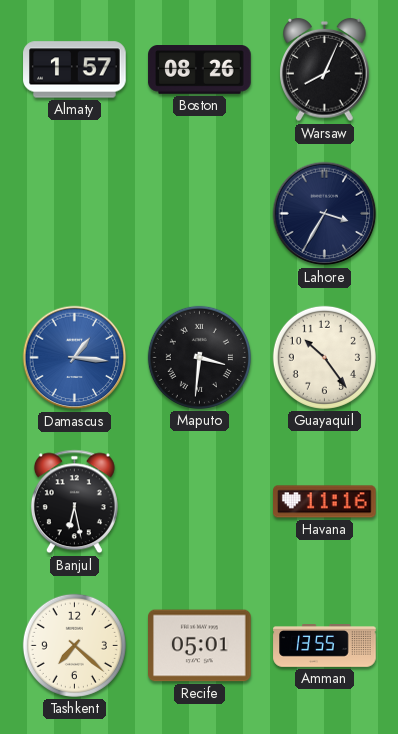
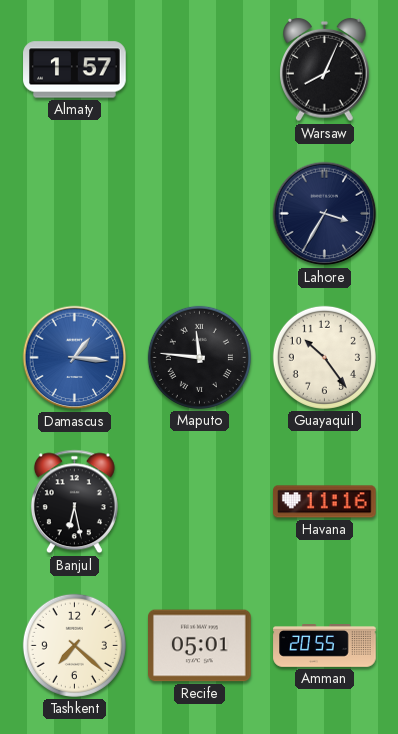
Boston: 08:26 -> none
Maputo: 3:31 -> 11:46
Amman: 13:55 -> 20:55
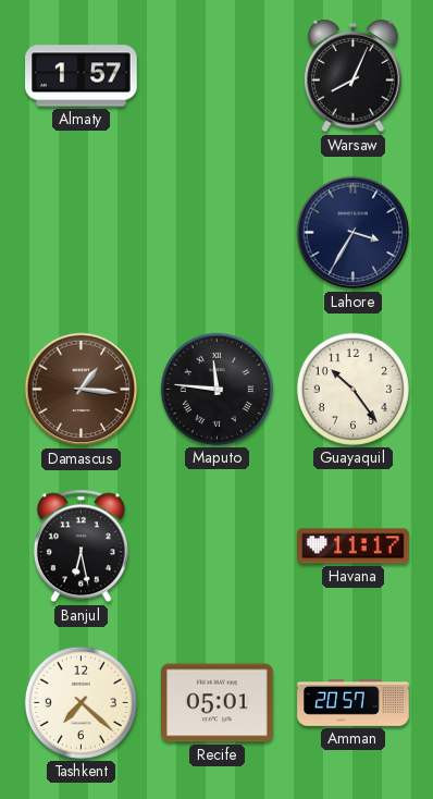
Damascus dial: blue -> brown
Havana: 11:16 -> 11:17
Amman: 20:55 -> 20:57
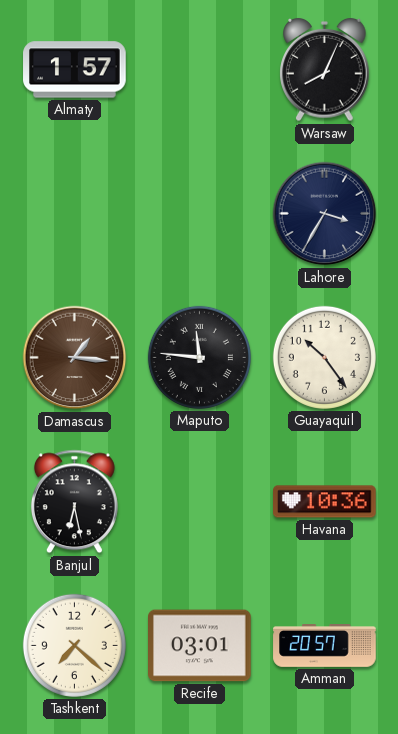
Havana: 11:17 -> 10:36
Recife: 05:01 -> 03:01
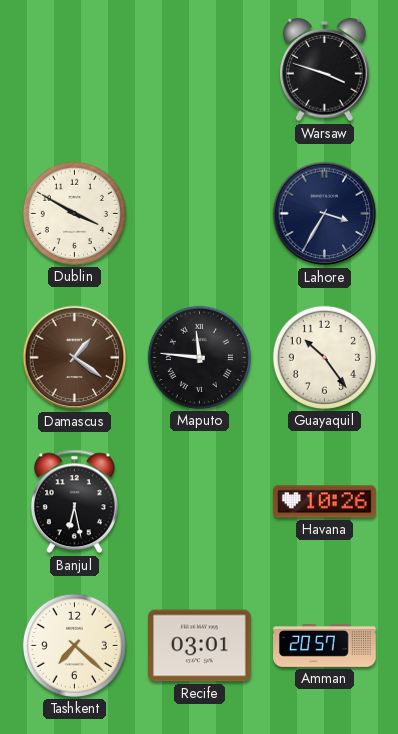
Almaty: 1:57 -> none
Warsaw: 8:04 -> 3:48
Dublin: none -> 3:50
Damascus: 1:16 -> 1:21
Havana: 10:36 -> 10:26
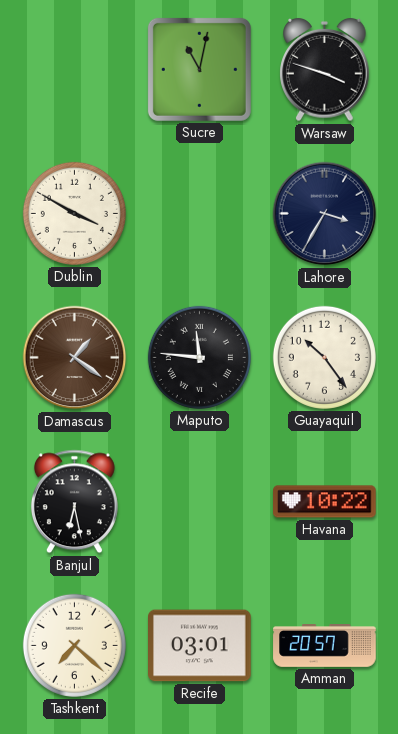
Sucre: none -> 11:02
Havana: 10:26 -> 10:22
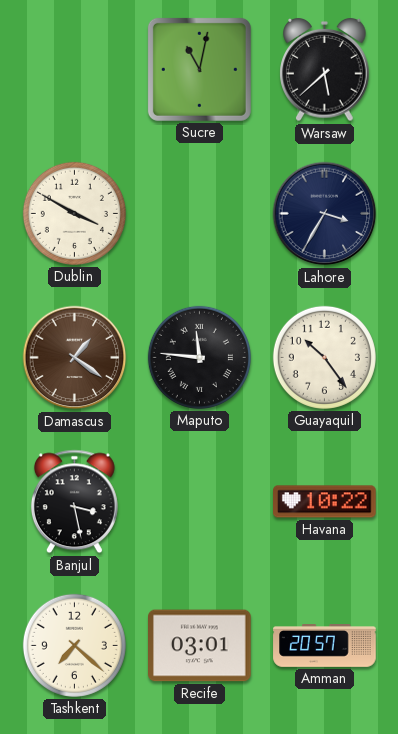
Warsaw: 3:48 -> 5:38
Banjul: 6:28 -> 3:28
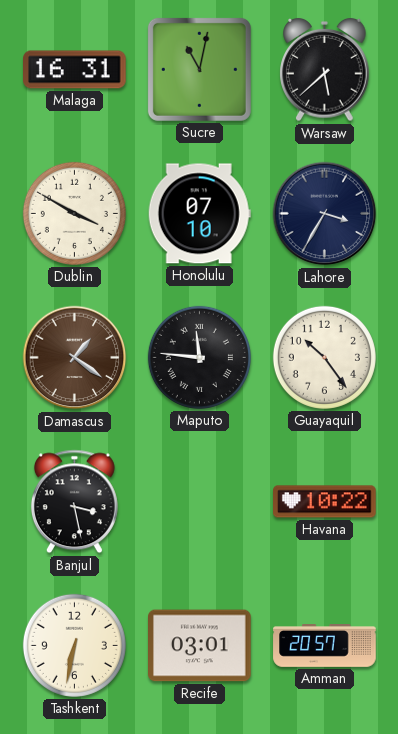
Malaga: none -> 16:31
Honolulu: none -> 07:10
Tashkent: 7:22 -> 6:32
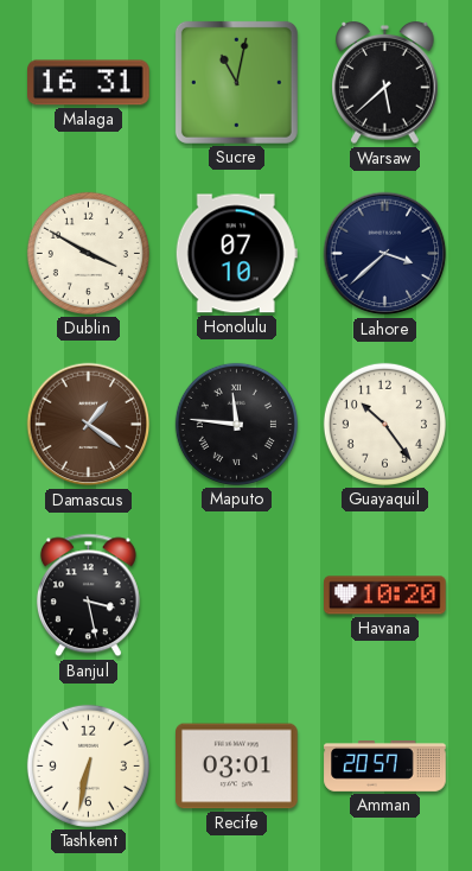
Lahore: 3:35 -> 3:38
Havana: 10:22 -> 10:20
